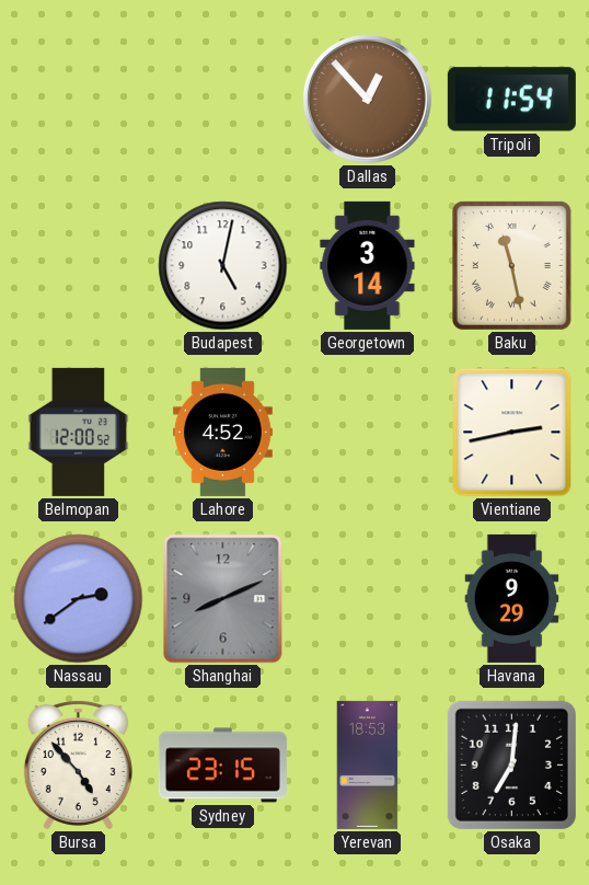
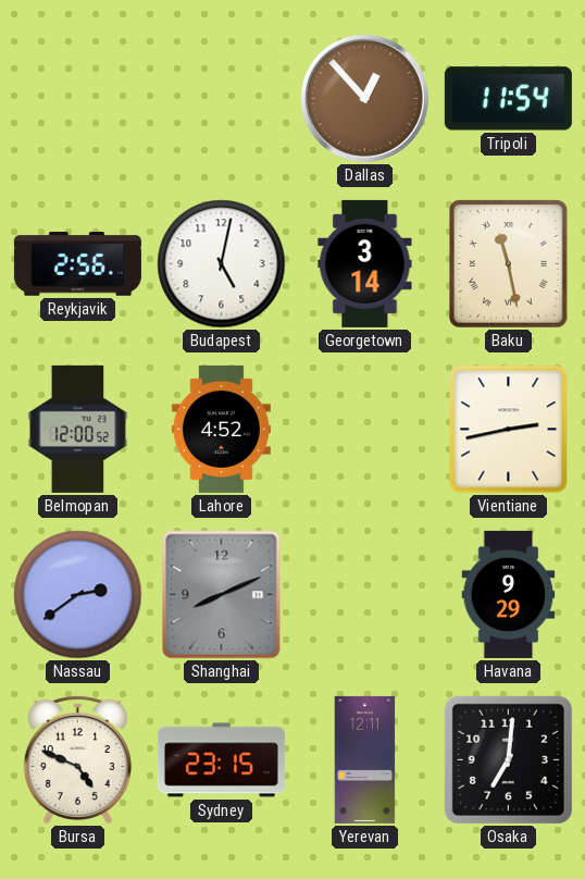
Reykjavik: none -> 2:56
Bursa: 4:53 -> 4:49
Yerevan: 18:53 -> 12:11
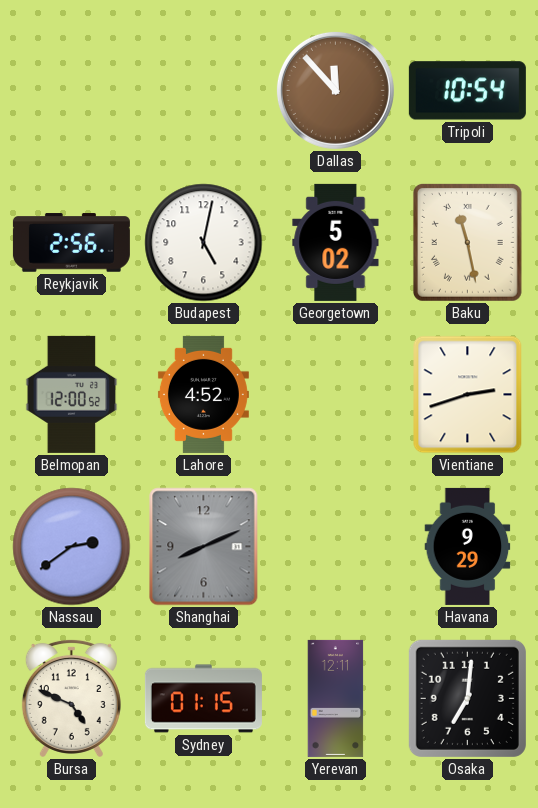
Dallas: 12:53 -> 11:53
Tripoli: 11:54 -> 10:54
Georgetown: 3:14 -> 5:02
Vientiane: 2:43 -> 2:42
Sydney: 23:15 -> 01:15
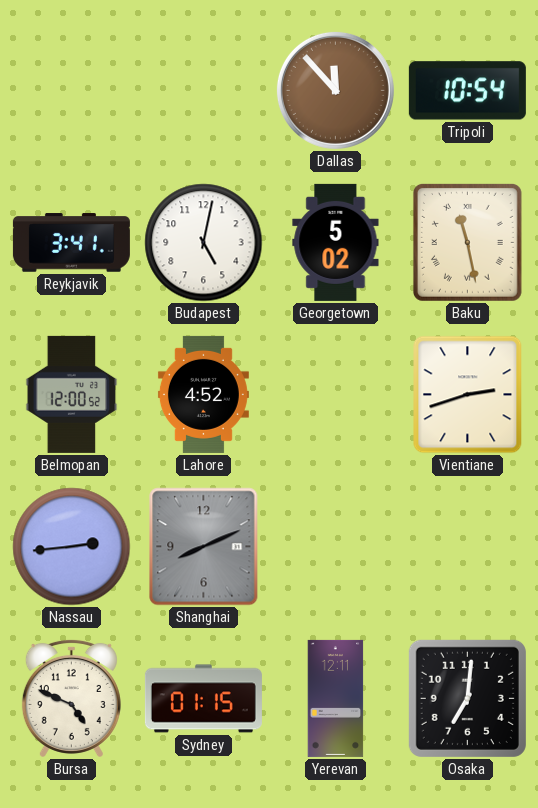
Reykjavik: 2:56 -> 3:41
Nassau: 2:39 -> 2:44
Havana: 9:29 -> none
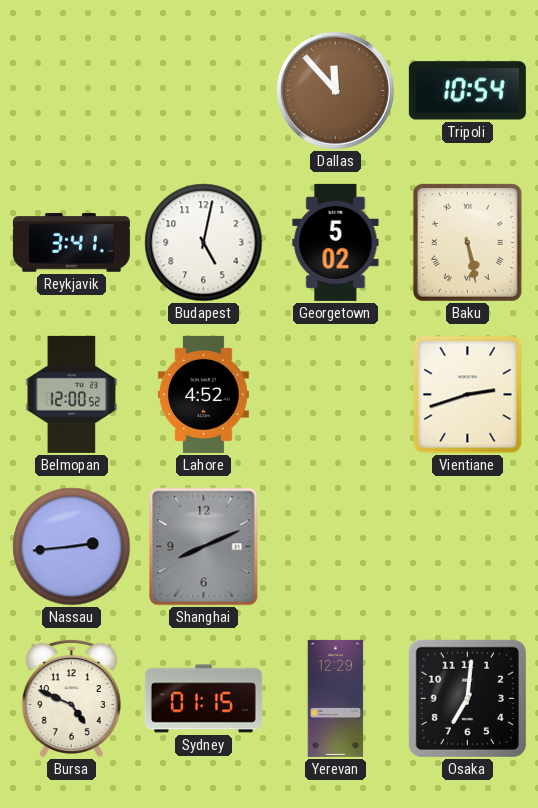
Baku: 11:28 -> 5:28
Yerevan: 12:11 -> 12:29
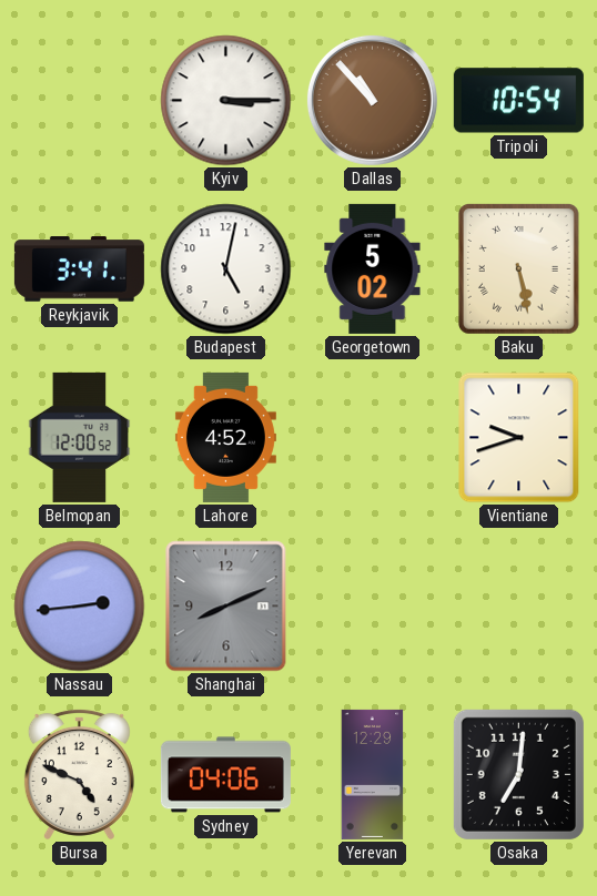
Kyiv: none -> 3:15
Dallas: 11:53 -> 10:53
Vientiane: 2:42 -> 9:42
Sydney: 01:15 -> 04:06
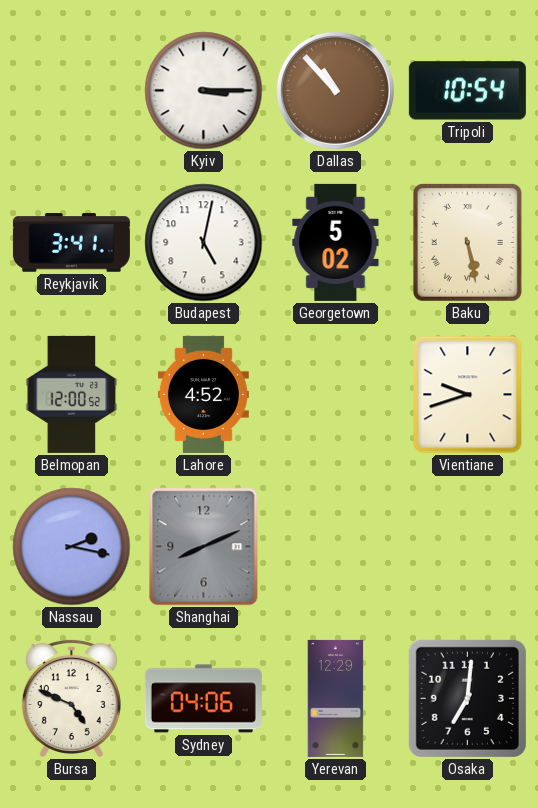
Nassau: 2:44 -> 2:17
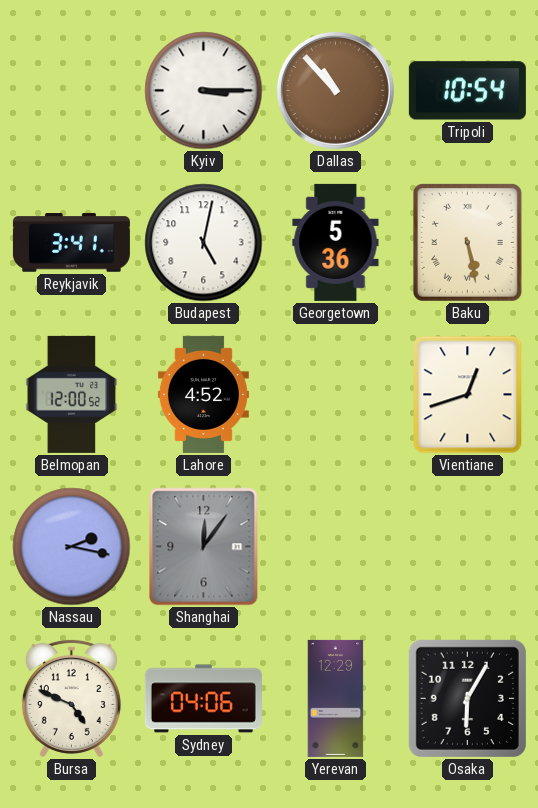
Georgetown: 5:02 -> 5:36
Vientiane: 9:42 -> 12:42
Shanghai: 8:11 -> 12:06
Osaka: 7:01 -> 6:05
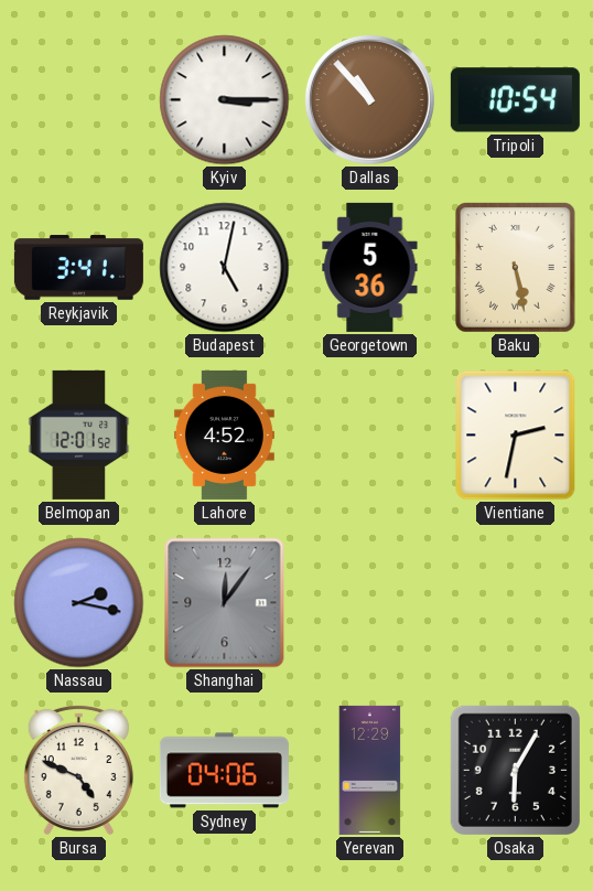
Belmopan: 12:00 -> 12:01
Vientiane: 12:42 -> 2:32
